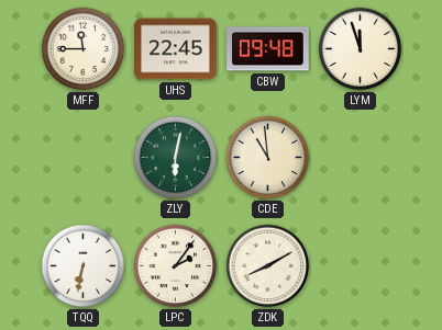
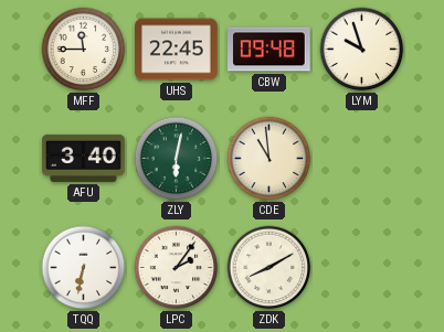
LYM: 11:57 -> 9:57
AFU: none -> 3:40
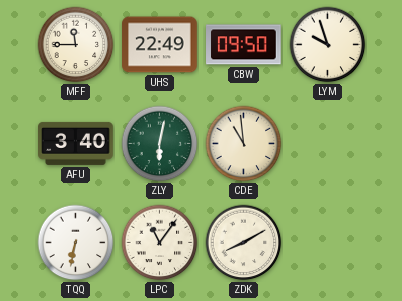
UHS: 22:45 -> 22:49
CBW: 09:48 -> 09:50
LPC: 2:06 -> 11:06
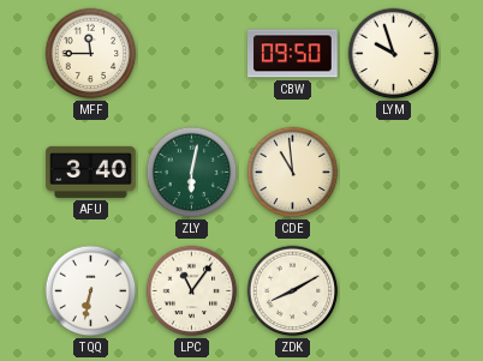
UHS: 22:49 -> none
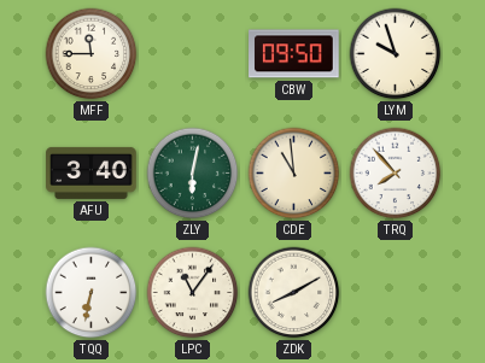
TRQ: none -> 7:53
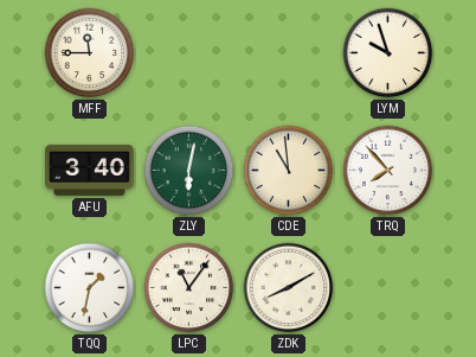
CBW: 09:50 -> none
TQQ: 6:32 -> 1:32
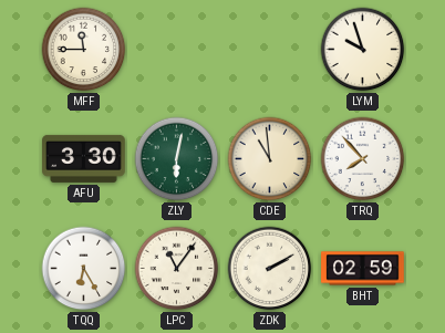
AFU: 3:40 -> 3:30
TQQ: 1:32 -> 6:25
ZDK: 8:10 -> 2:10
BHT: none -> 02:59
